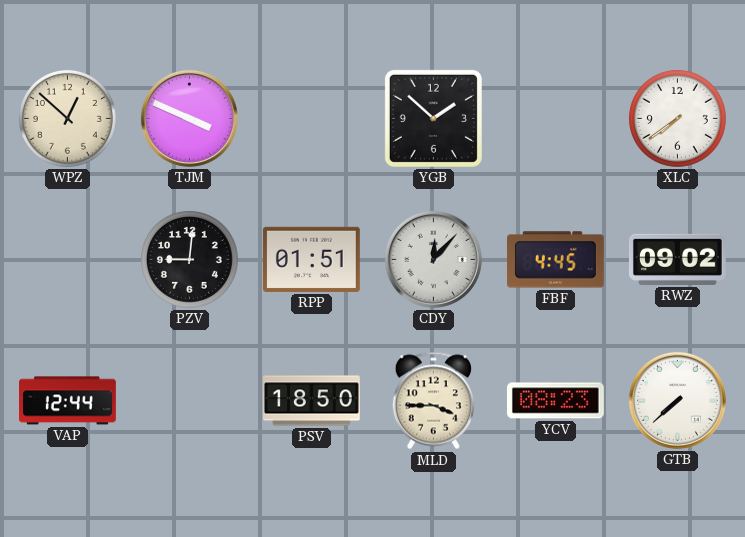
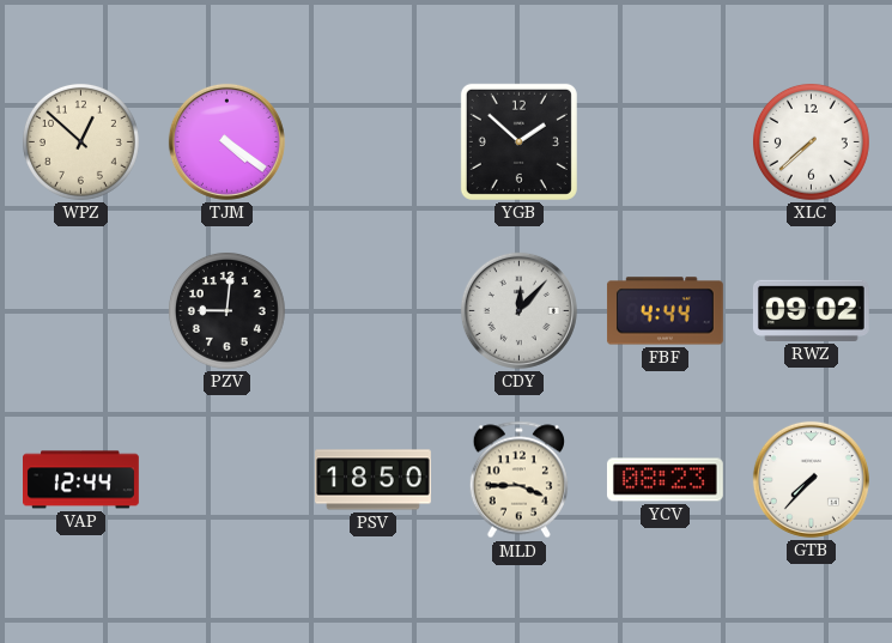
TJM: 3:49 -> 4:21
XLC: 7:39 -> 7:38
RPP: 01:51 -> none
FBF: 4:45 -> 4:44
GTB: 7:38 -> 7:37
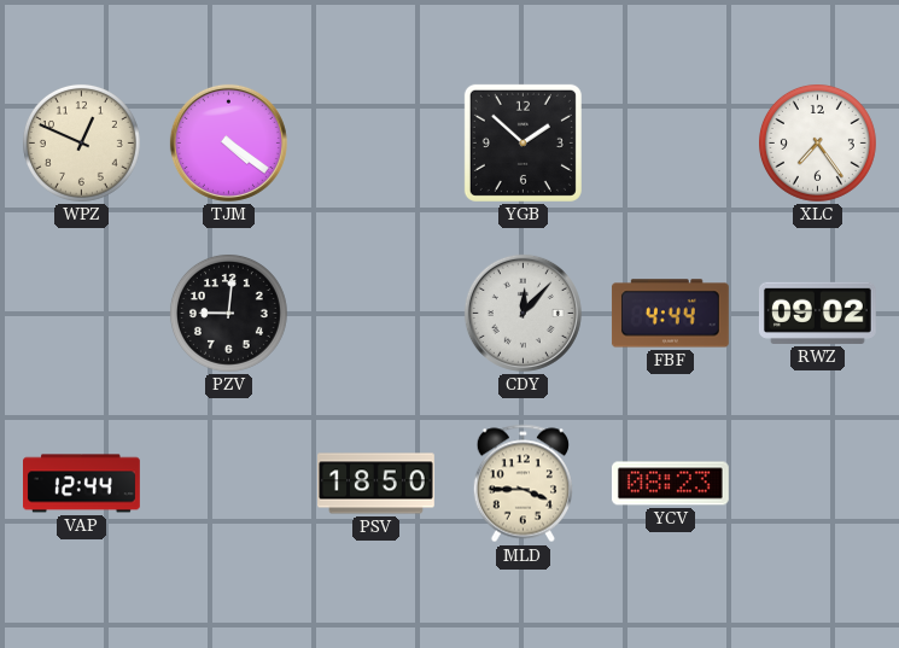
WPZ: 12:52 -> 12:49
XLC: 7:38 -> 7:24
GTB: 7:37 -> none
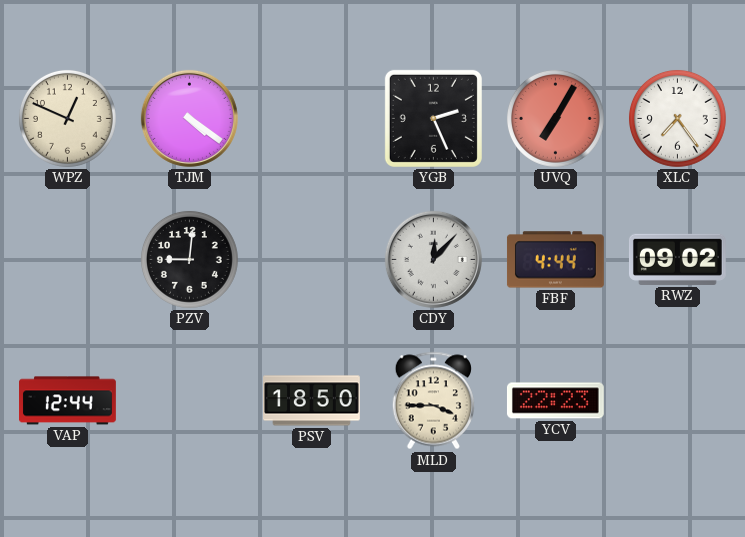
YGB: 1:52 -> 2:26
UVQ: none -> 7:05
YCV: 08:23 -> 22:23
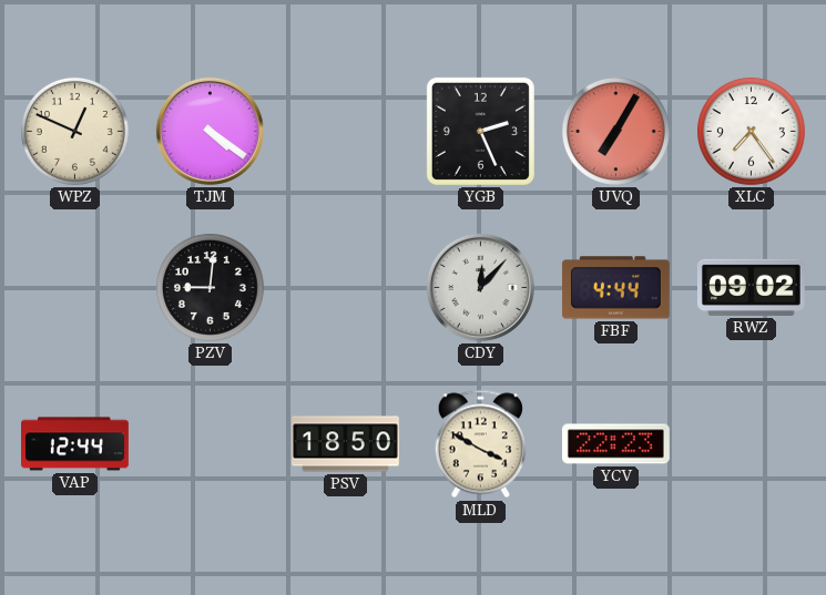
MLD: 3:45 -> 3:50
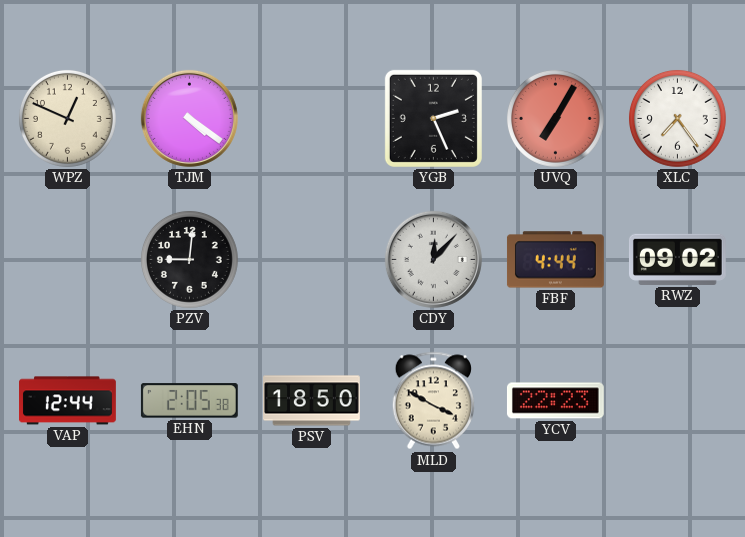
EHN: none -> 2:05
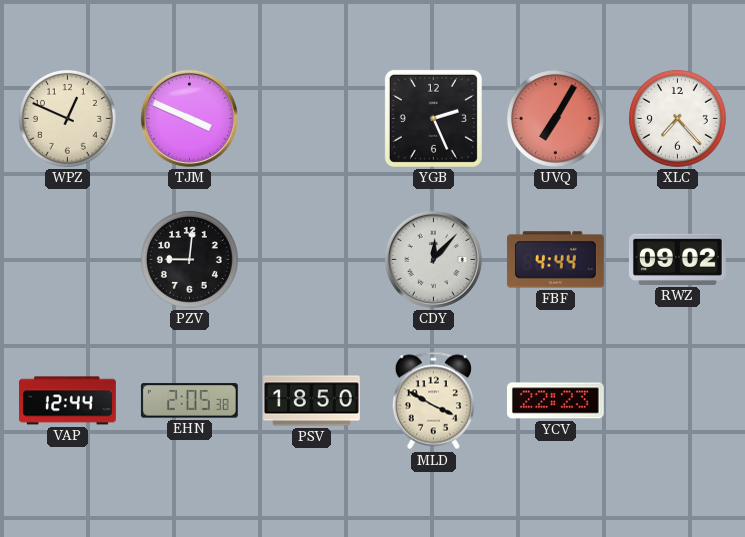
TJM: 4:21 -> 3:49
XLC: 7:24 -> 7:23
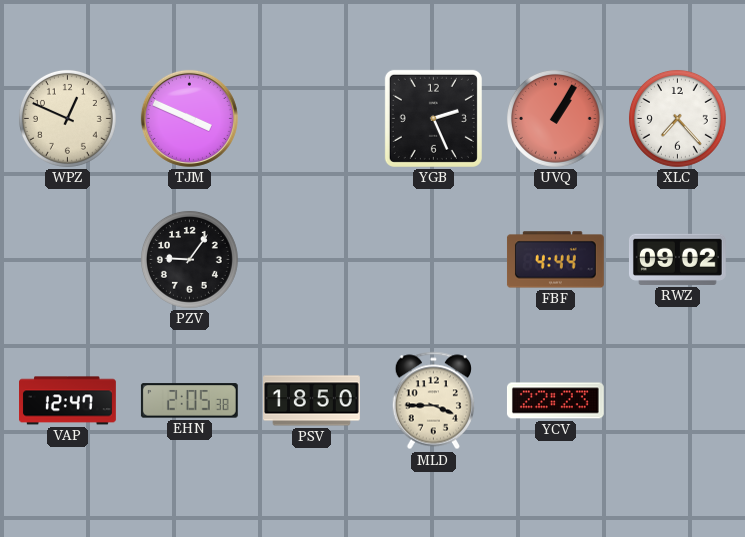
UVQ: 7:05 -> 1:05
PZV: 9:01 -> 9:06
CDY: 12:07 -> none
VAP: 12:44 -> 12:47
MLD: 3:50 -> 3:45
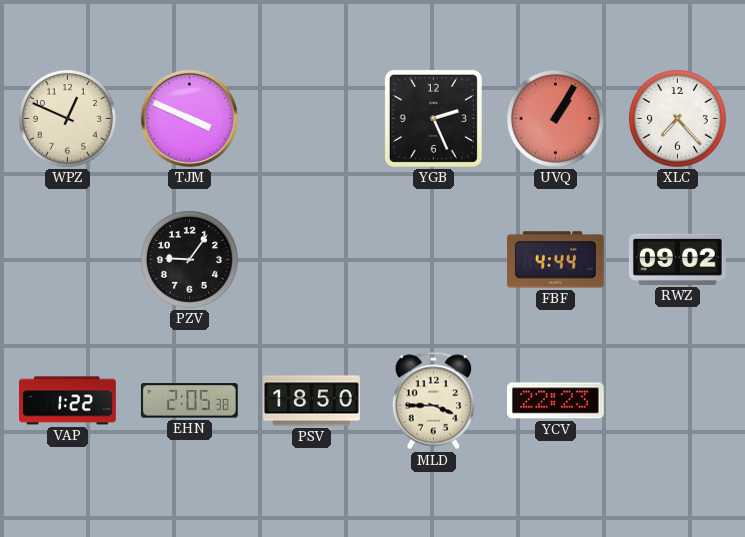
VAP: 12:47 -> 1:22
